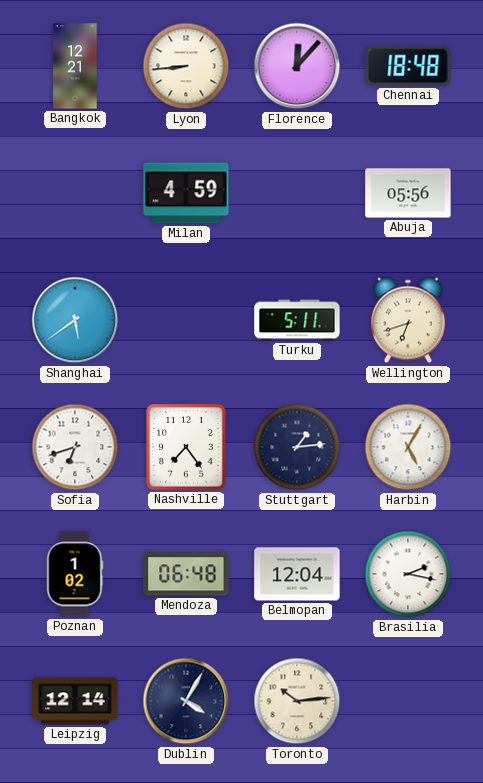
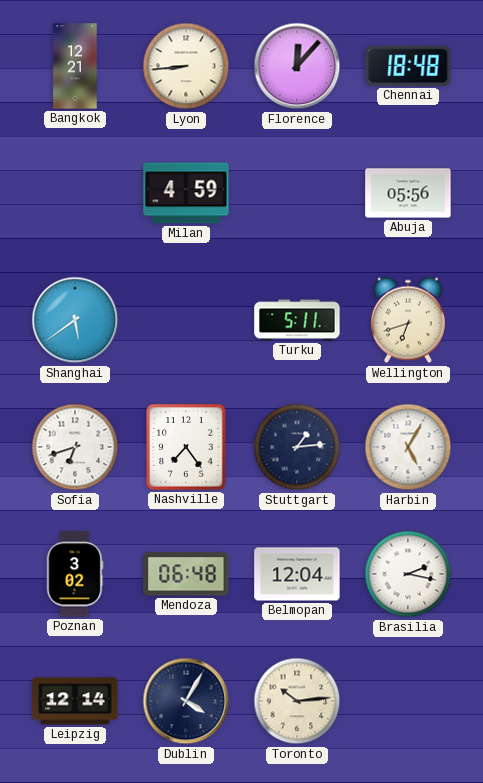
Poznan: 1:02 -> 3:02
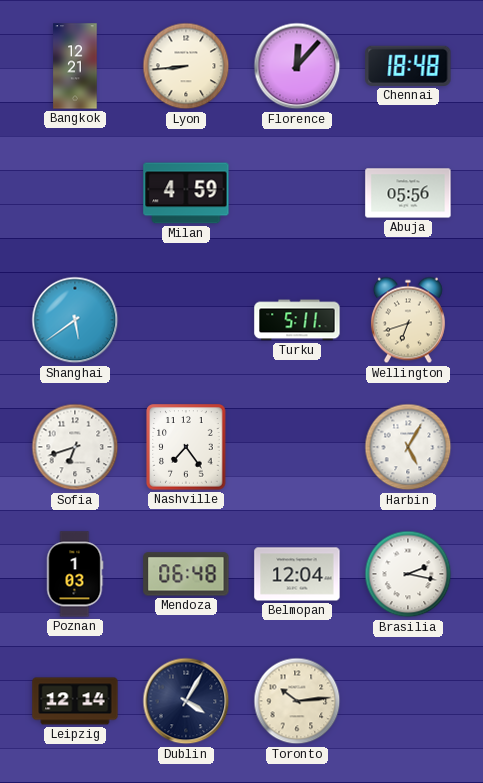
Stuttgart: 1:14 -> none
Poznan: 3:02 -> 1:03
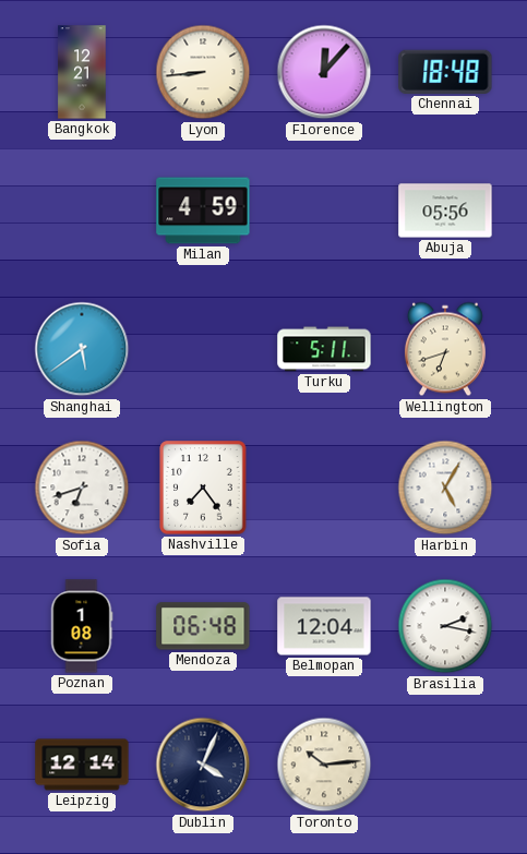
Poznan: 1:03 -> 1:08
Dublin: 4:05 -> 4:04
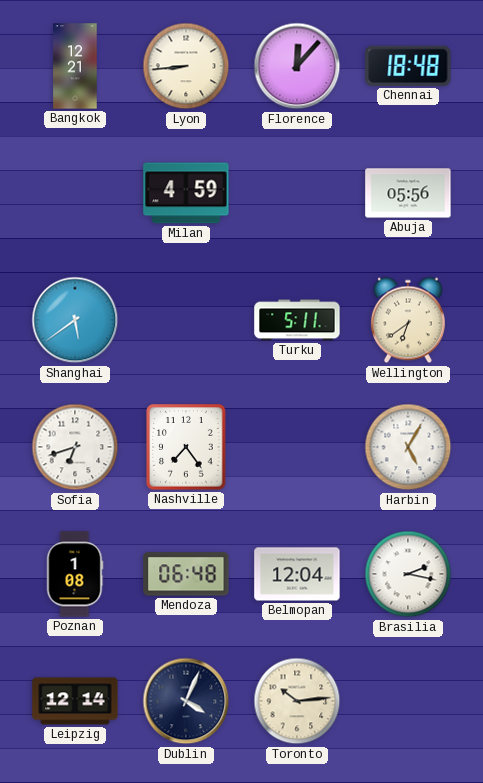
Wellington: 6:42 -> 6:39
